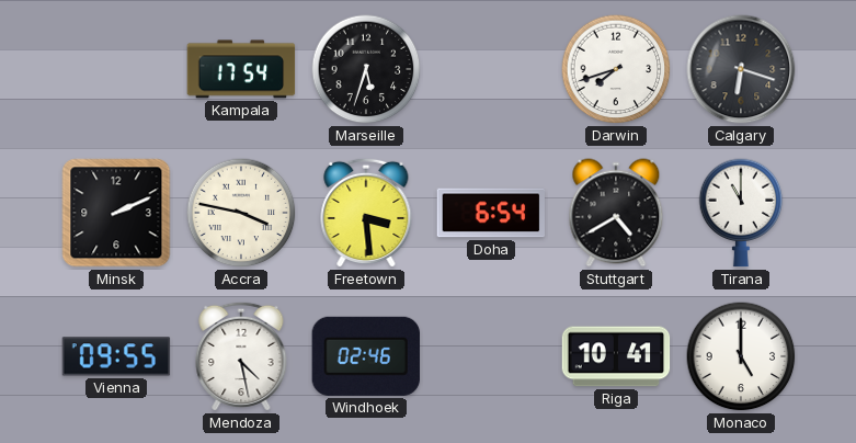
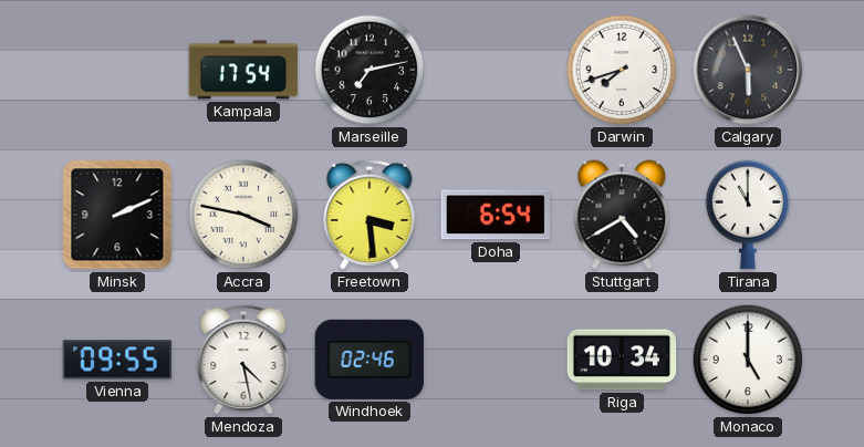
Marseille: 5:33 -> 7:13
Calgary: 6:18 -> 5:56
Riga: 10:41 -> 10:34
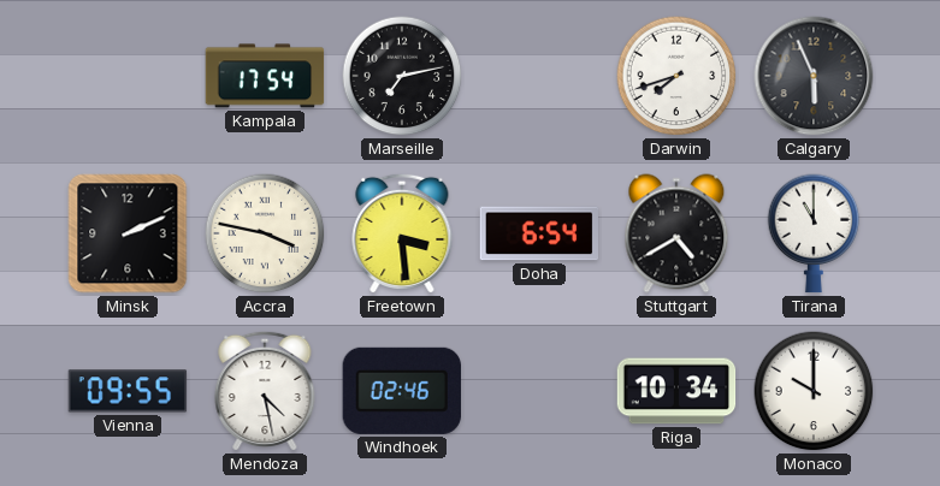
Monaco: 5:00 -> 10:00
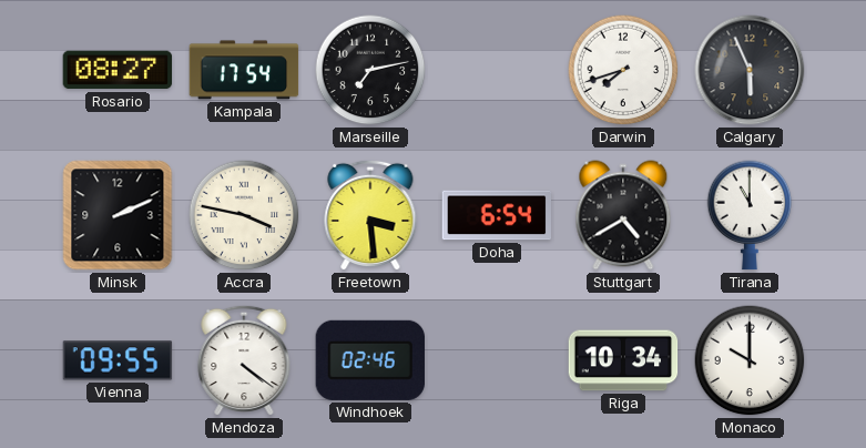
Rosario: none -> 08:27
Mendoza: 4:28 -> 4:21
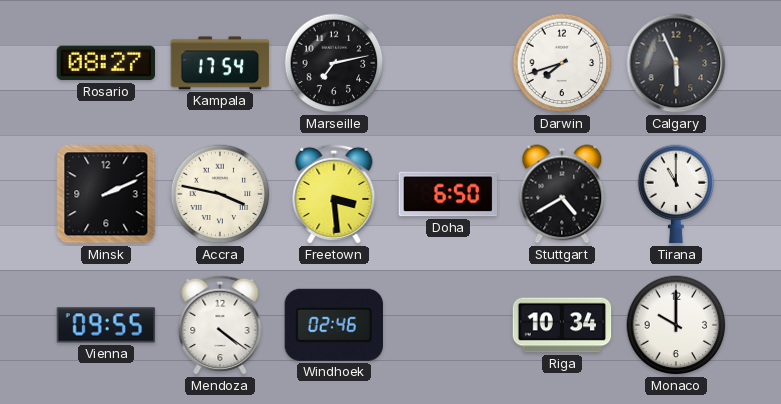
Doha: 6:54 -> 6:50
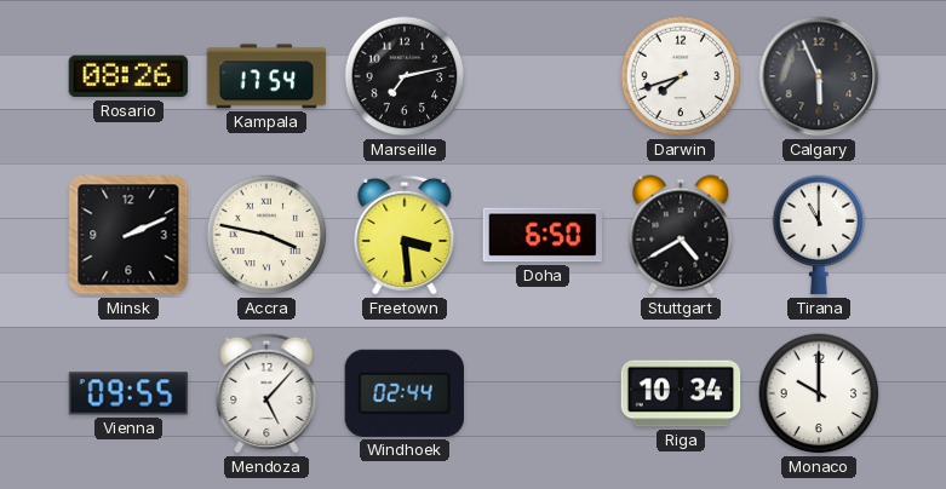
Rosario: 08:27 -> 08:26
Mendoza: 4:21 -> 5:07
Windhoek: 02:46 -> 02:44
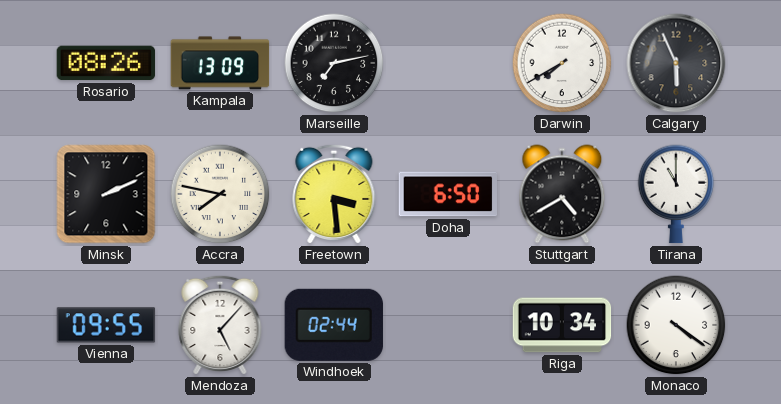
Kampala: 17:54 -> 13:09
Darwin: 7:42 -> 7:40
Accra: 3:47 -> 7:47
Monaco: 10:00 -> 4:21
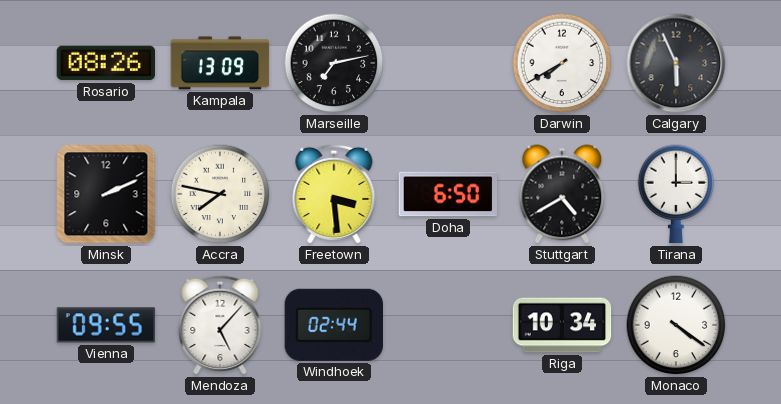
Tirana: 11:00 -> 3:00
